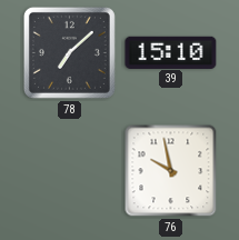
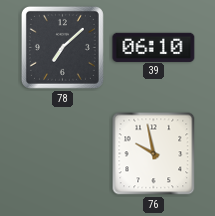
39: 15:10 -> 06:10
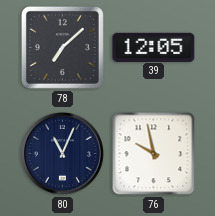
39: 06:10 -> 12:05
80: none -> 11:04
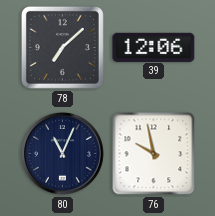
39: 12:05 -> 12:06
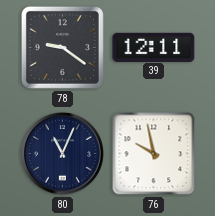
78: 7:08 -> 9:21
39: 12:06 -> 12:11
